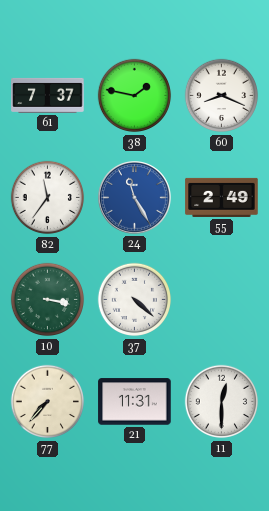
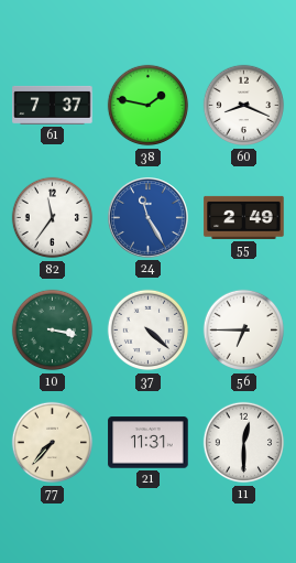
56: none -> 6:45
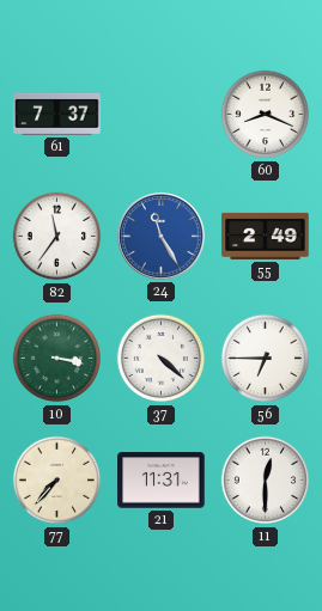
38: 1:47 -> none
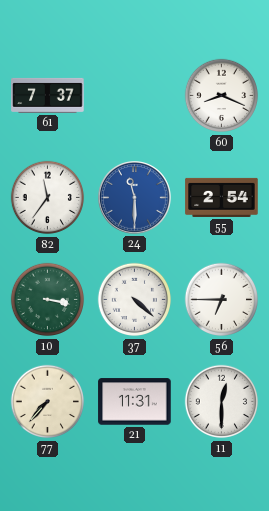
24: 11:25 -> 11:30
55: 2:49 -> 2:54
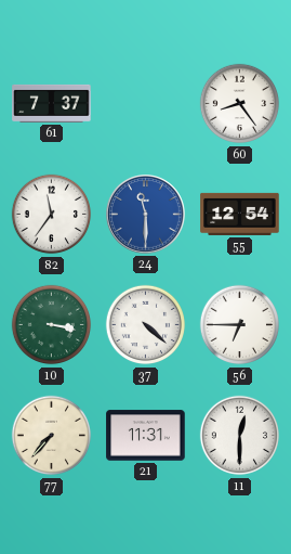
60: 8:19 -> 8:24
55: 2:54 -> 12:54
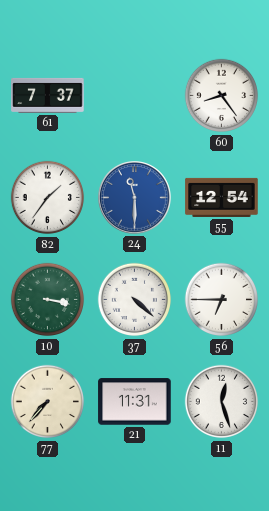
82: 11:36 -> 1:36
11: 12:30 -> 12:27
